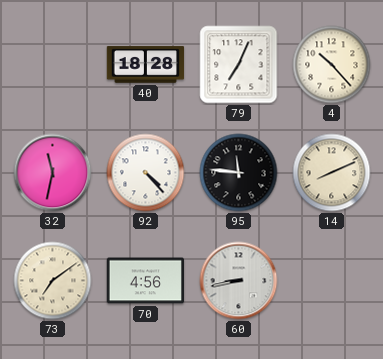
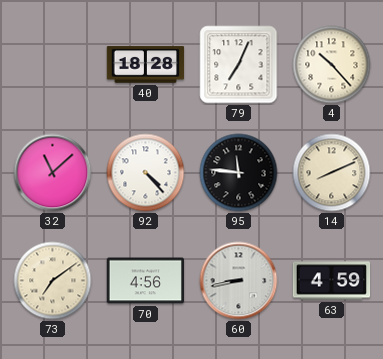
32: 11:32 -> 11:08
63: none -> 4:59
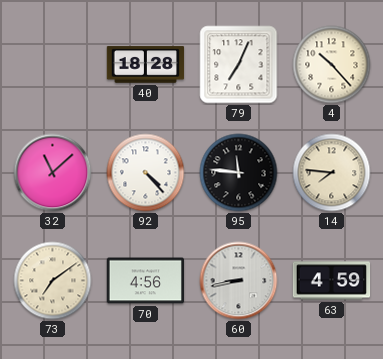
14: 8:11 -> 7:46
